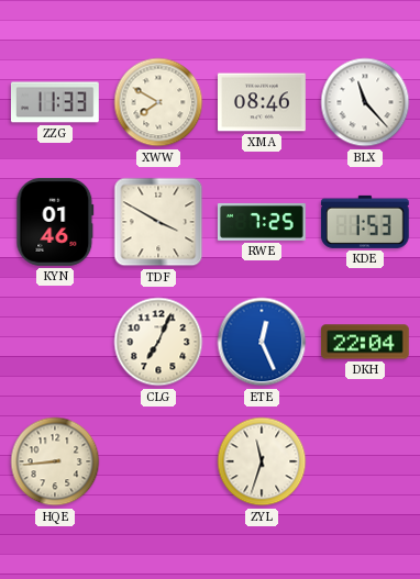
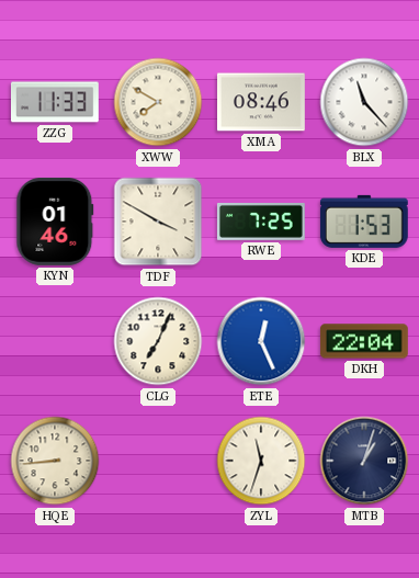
MTB: none -> 1:03
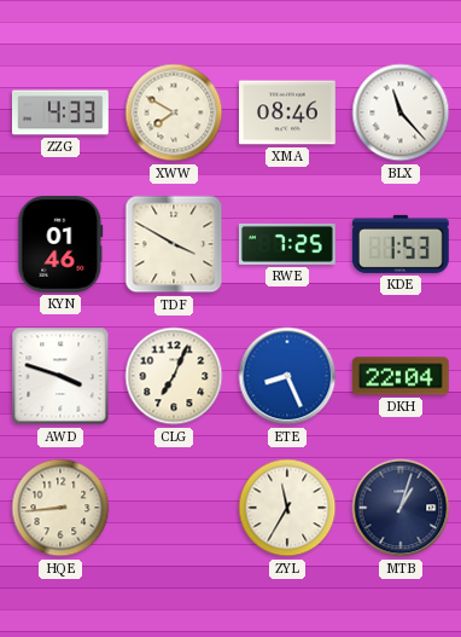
ZZG: 11:33 -> 4:33
AWD: none -> 3:48
ETE: 12:26 -> 8:26
ZYL: 11:33 -> 11:35
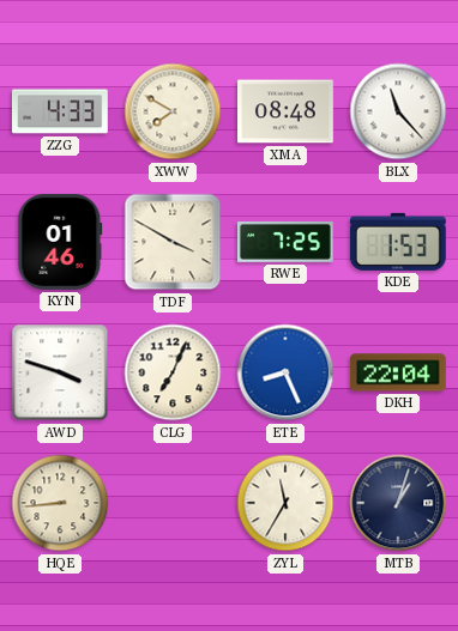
XMA: 08:46 -> 08:48
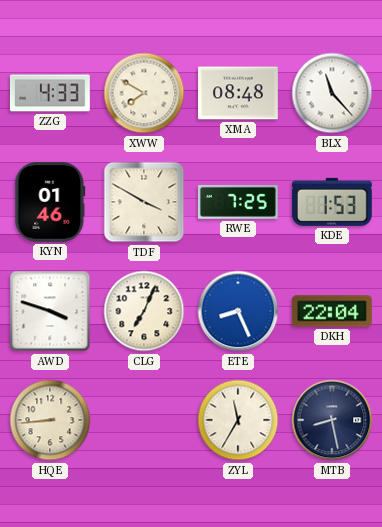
MTB: 1:03 -> 8:28
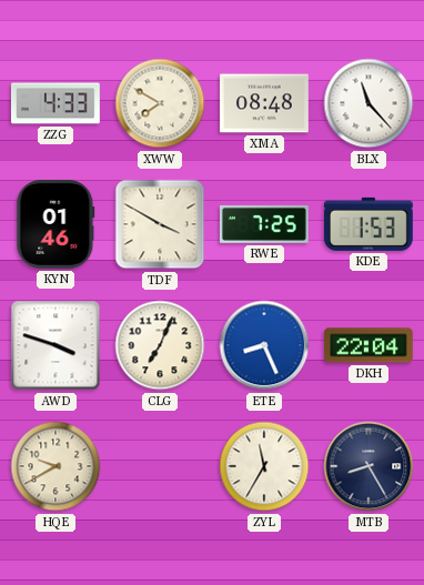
HQE: 8:44 -> 9:40
MTB: 8:28 -> 8:25
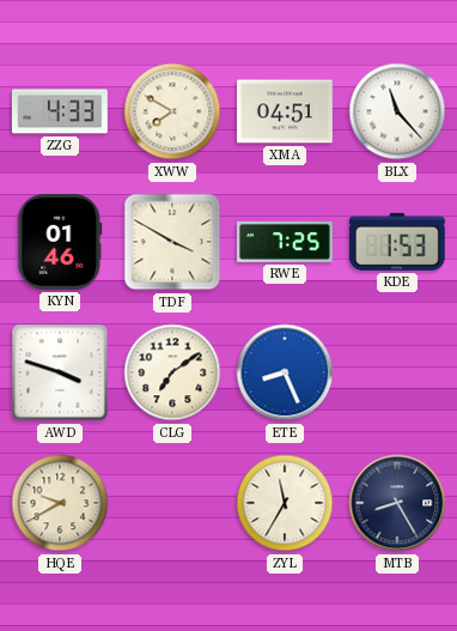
XMA: 08:48 -> 04:51
CLG: 7:04 -> 7:09
DKH: 22:04 -> none
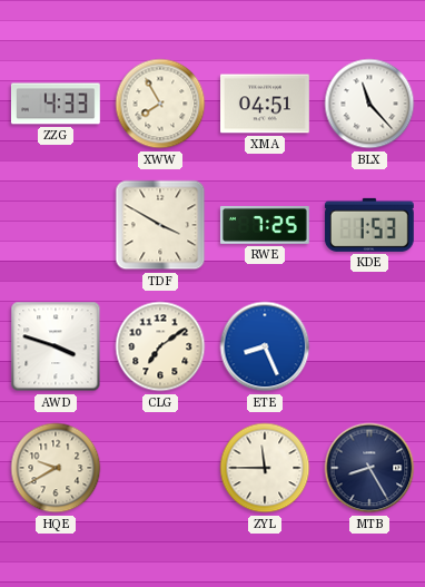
XWW: 7:50 -> 7:55
KYN: 01:46 -> none
ZYL: 11:35 -> 11:45
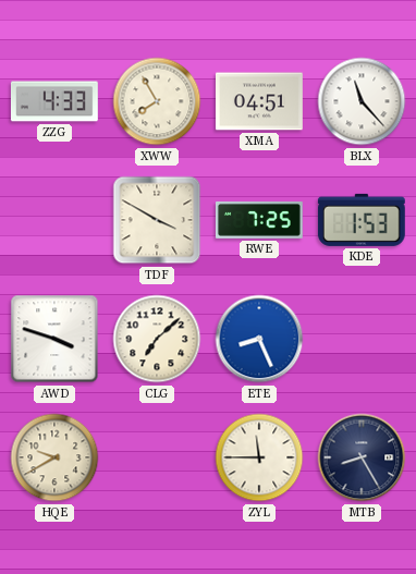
CLG: 7:09 -> 7:08
